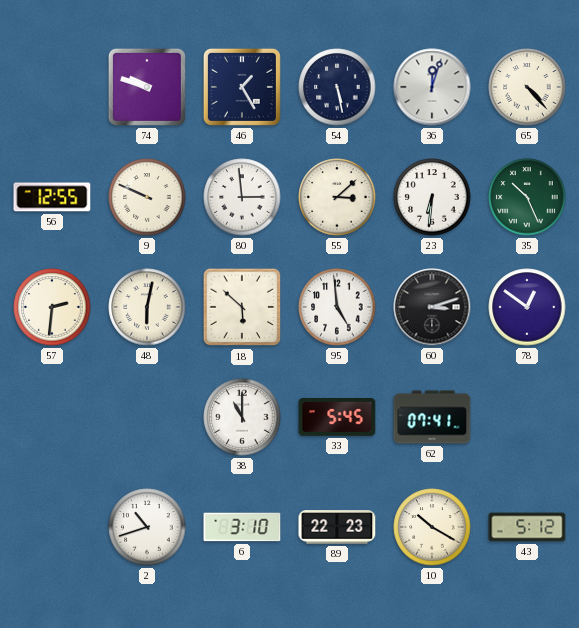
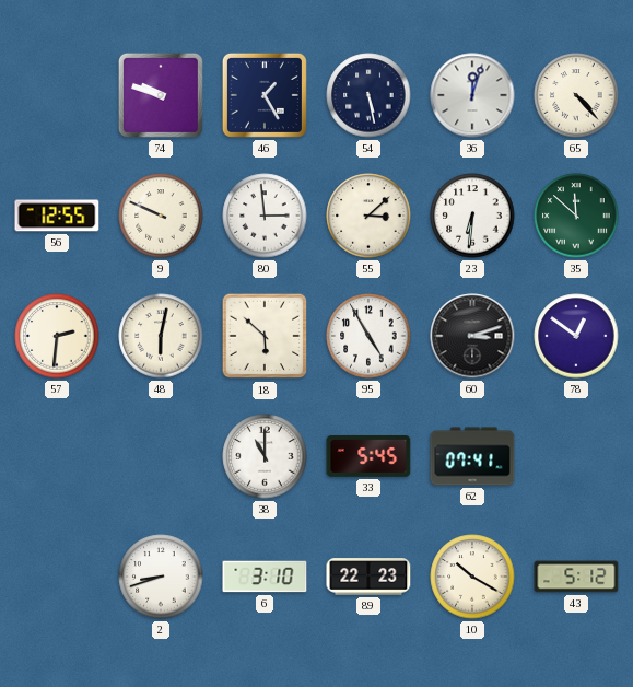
35: 10:26 -> 11:52
95: 4:59 -> 4:55
2: 10:42 -> 8:42
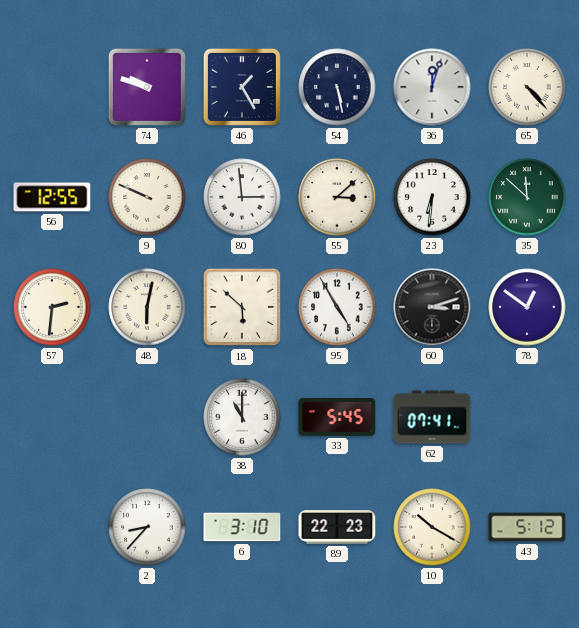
2: 8:42 -> 8:37
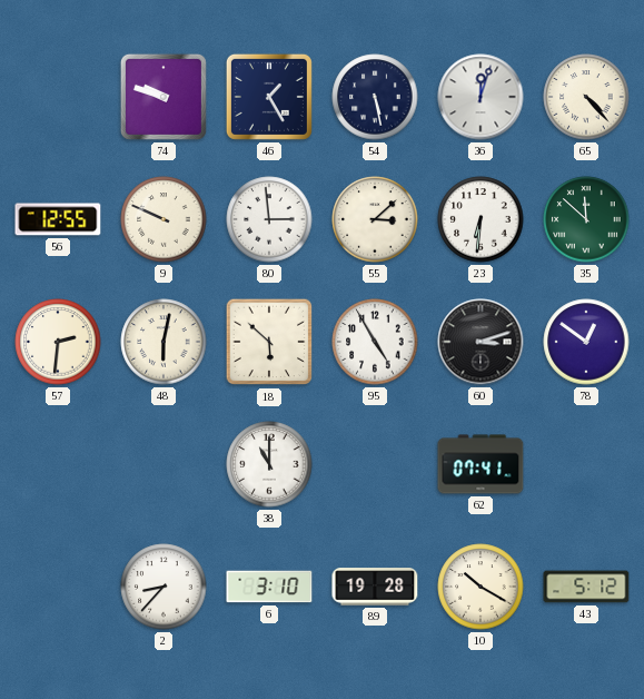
33: 5:45 -> none
89: 22:23 -> 19:28
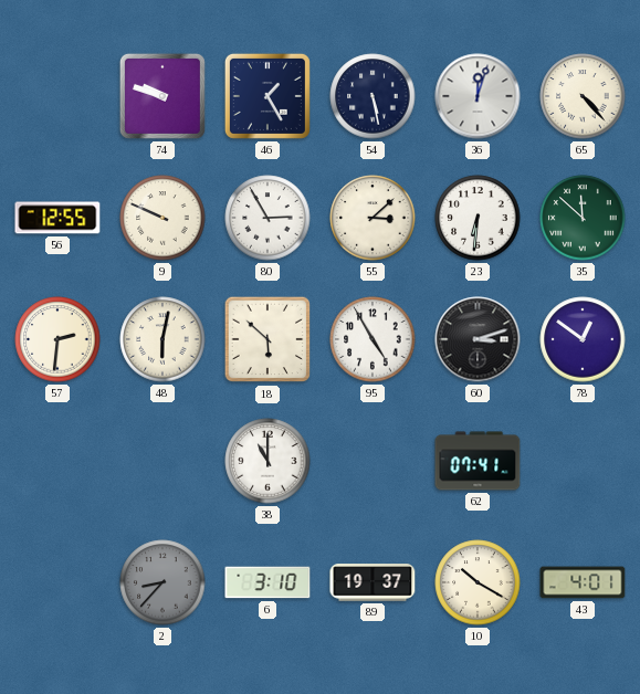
80: 2:59 -> 2:55
2 dial: white -> grey
89: 19:28 -> 19:37
43: 5:12 -> 4:01
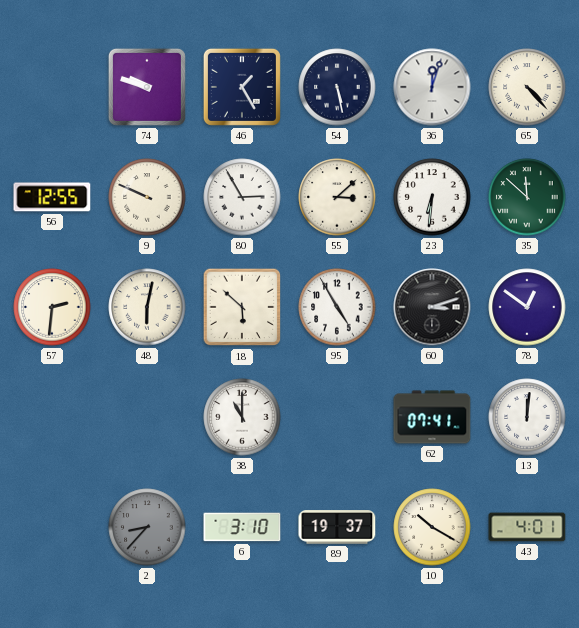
13: none -> 12:01
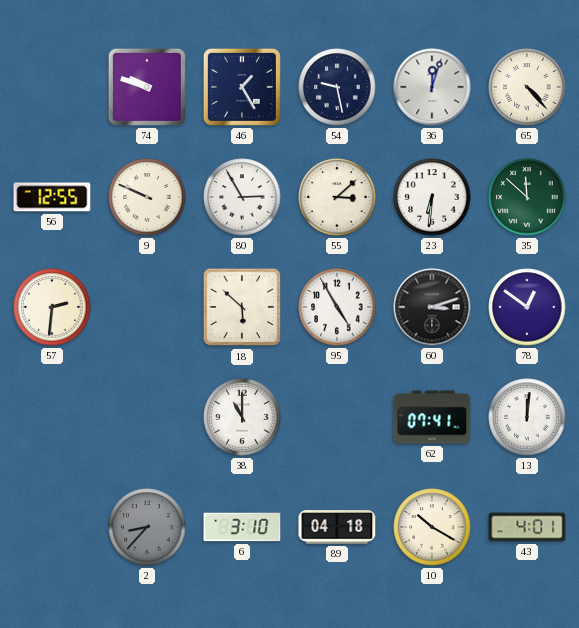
54: 5:28 -> 9:28
48: 6:02 -> none
89: 19:37 -> 04:18
